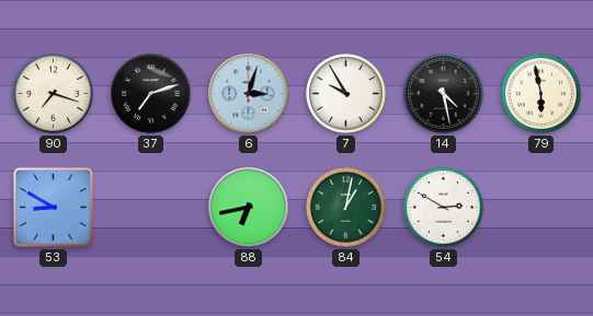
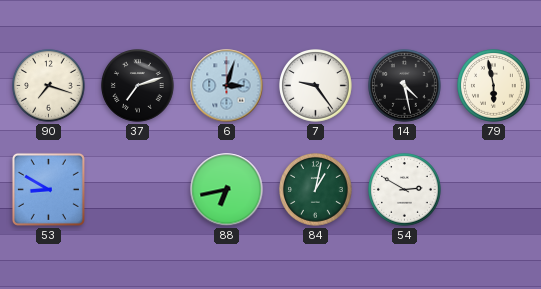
7: 9:55 -> 9:24
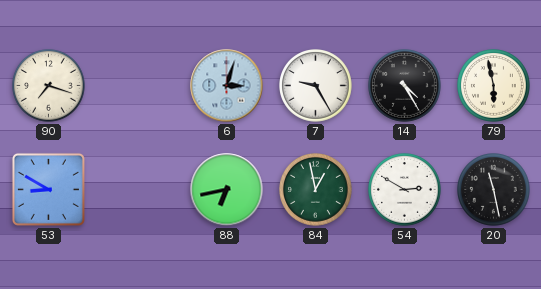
37: 7:12 -> none
7: 9:24 -> 9:25
14: 4:28 -> 4:25
84: 1:02 -> 12:58
20: none -> 11:28
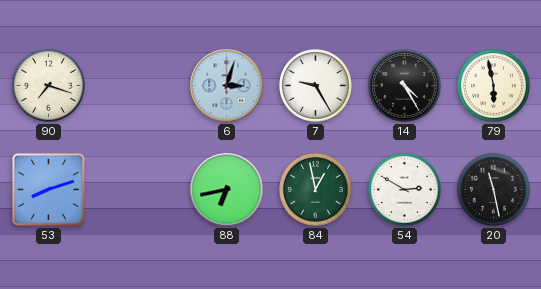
53: 8:50 -> 8:12
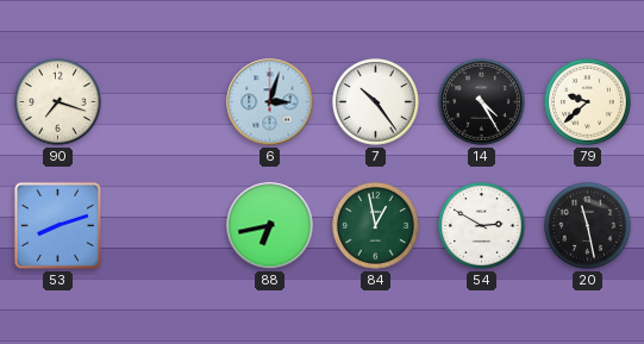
7: 9:25 -> 10:24
79: 5:58 -> 9:38
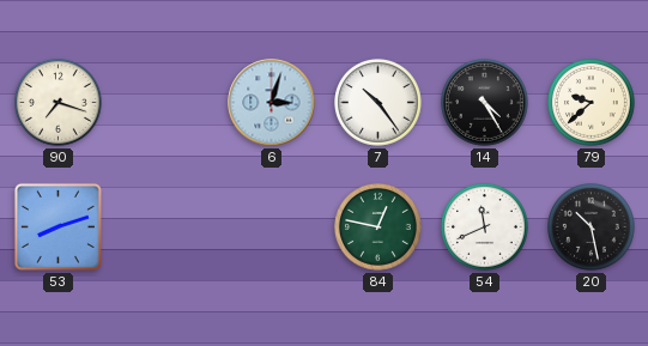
88: 6:43 -> none
84: 12:58 -> 12:47
54: 2:50 -> 11:41
20: 11:28 -> 10:28
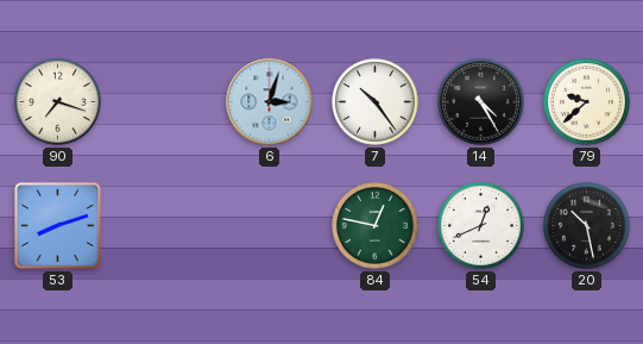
54: 11:41 -> 12:41
